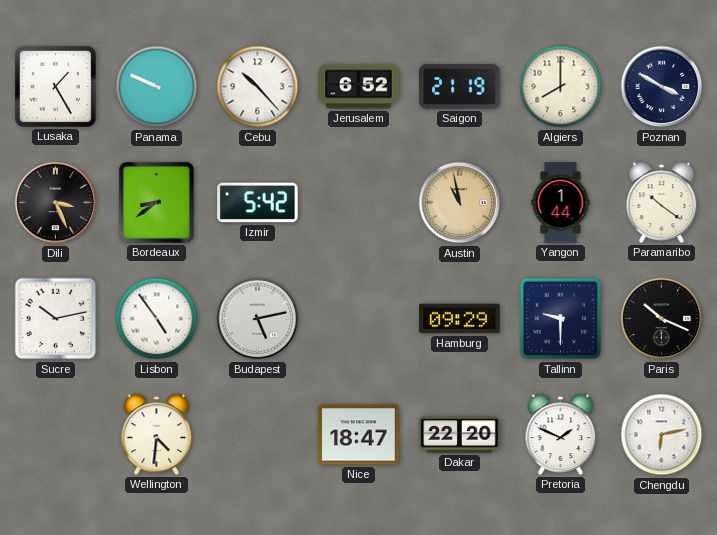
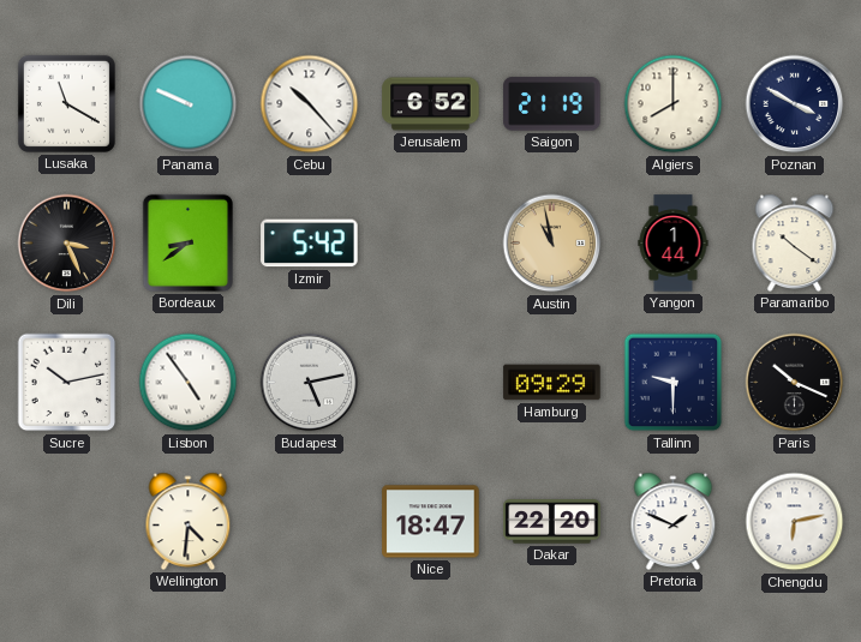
Lusaka: 1:25 -> 11:20
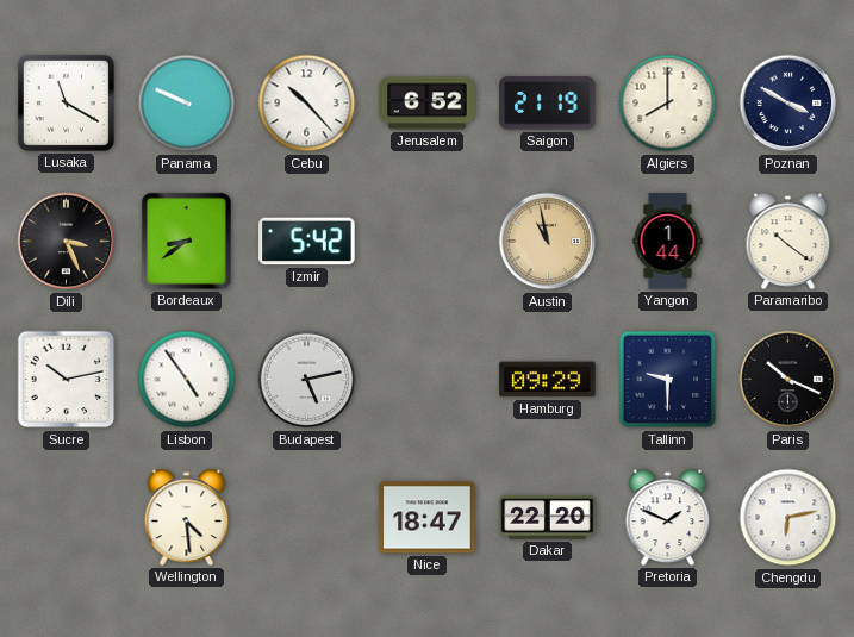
Wellington: 4:31 -> 4:29
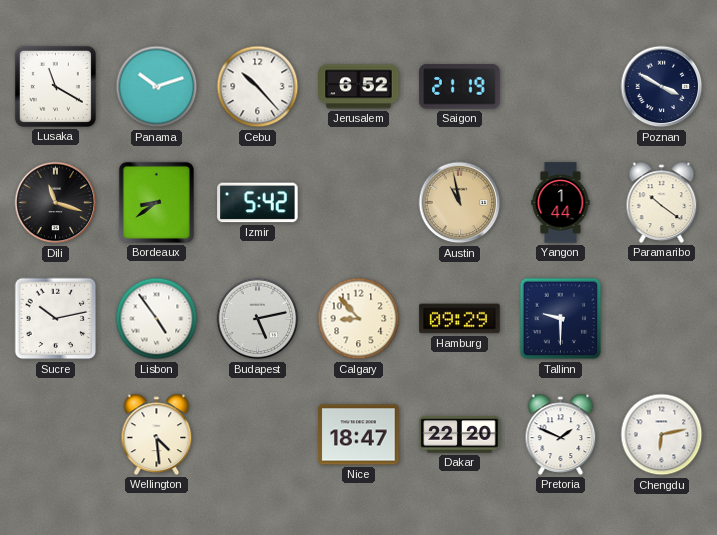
Panama: 9:49 -> 10:12
Algiers: 8:00 -> none
Dili: 3:26 -> 11:18
Calgary: none -> 8:53
Paris: 10:19 -> none
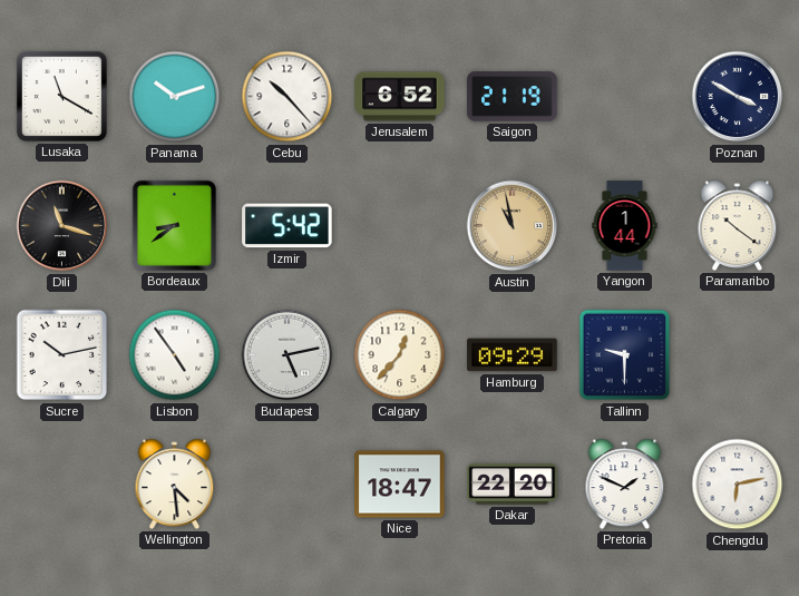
Calgary: 8:53 -> 12:37
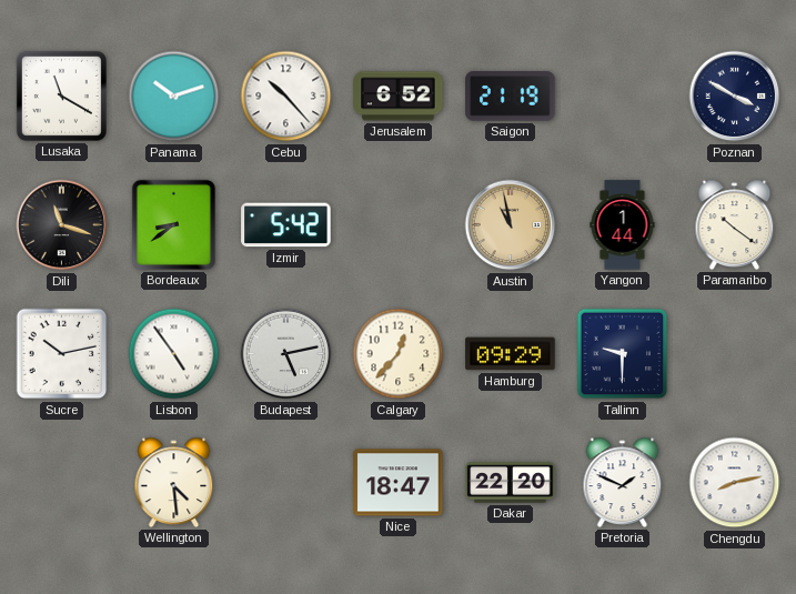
Chengdu: 6:13 -> 8:13
